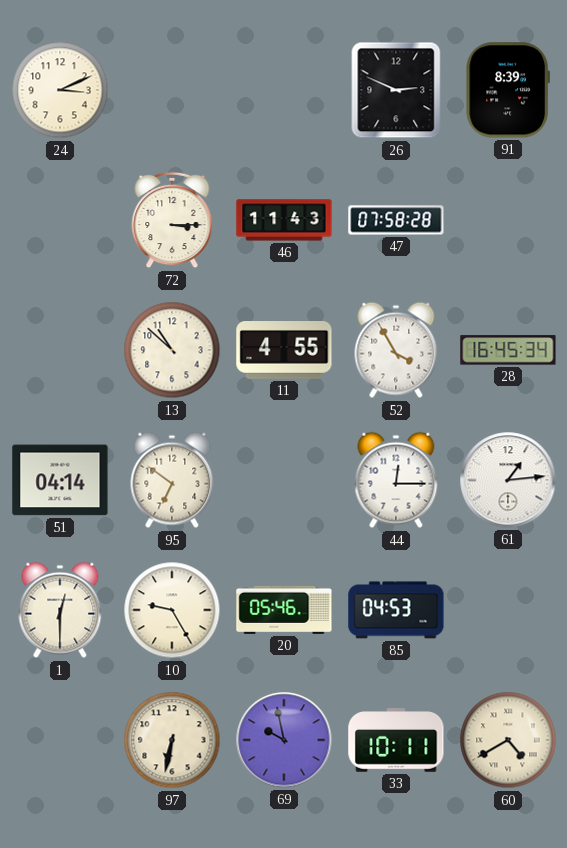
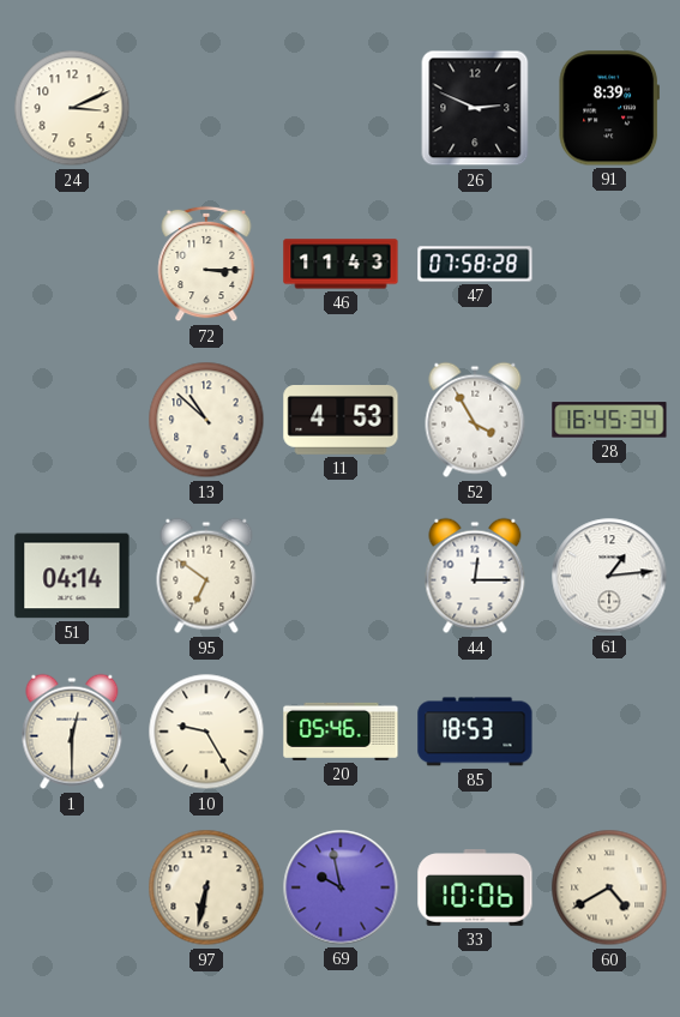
11: 4:55 -> 4:53
85: 04:53 -> 18:53
33: 10:11 -> 10:06
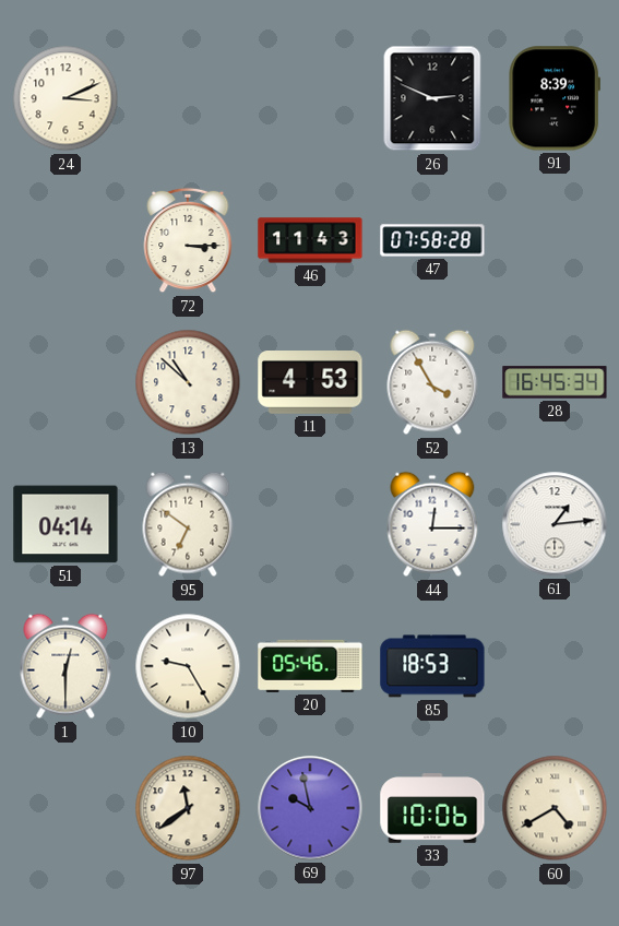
97: 6:32 -> 11:39
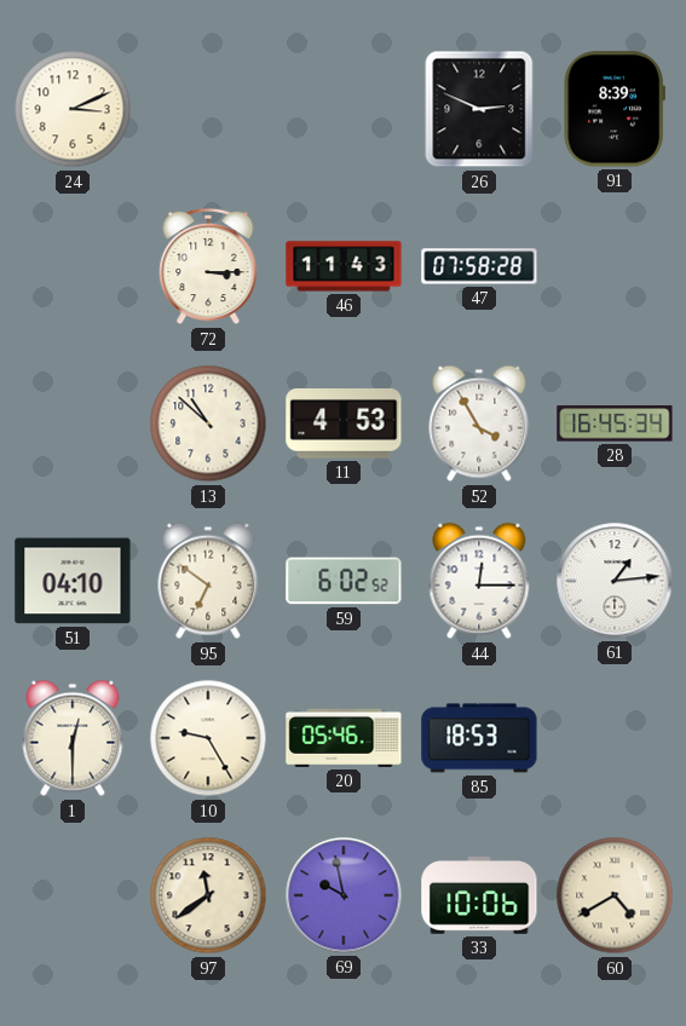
51: 04:14 -> 04:10
59: none -> 6:02
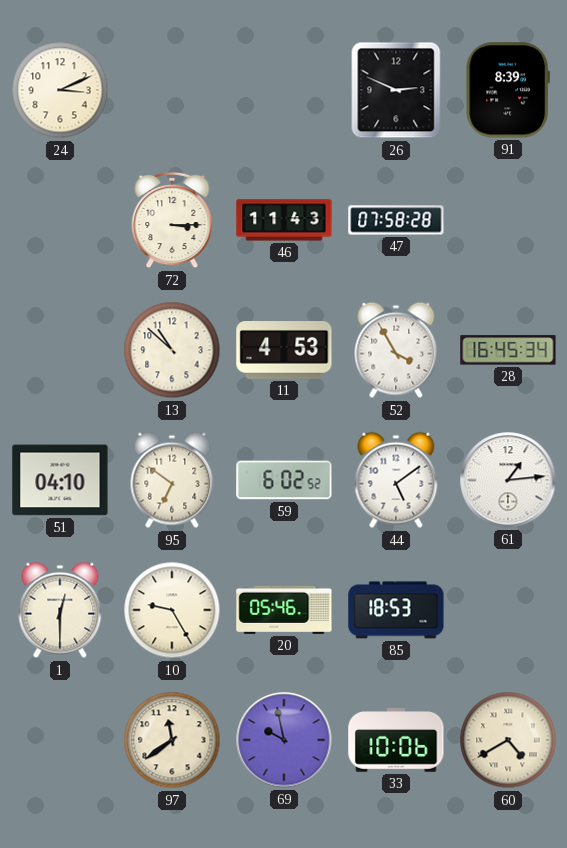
44: 12:15 -> 5:09
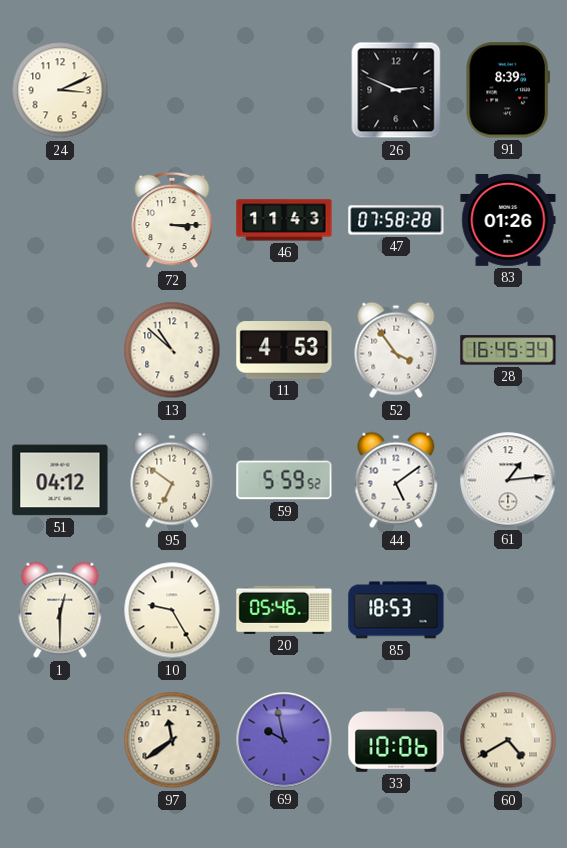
83: none -> 01:26
52: 3:55 -> 3:54
51: 04:10 -> 04:12
59: 6:02 -> 5:59
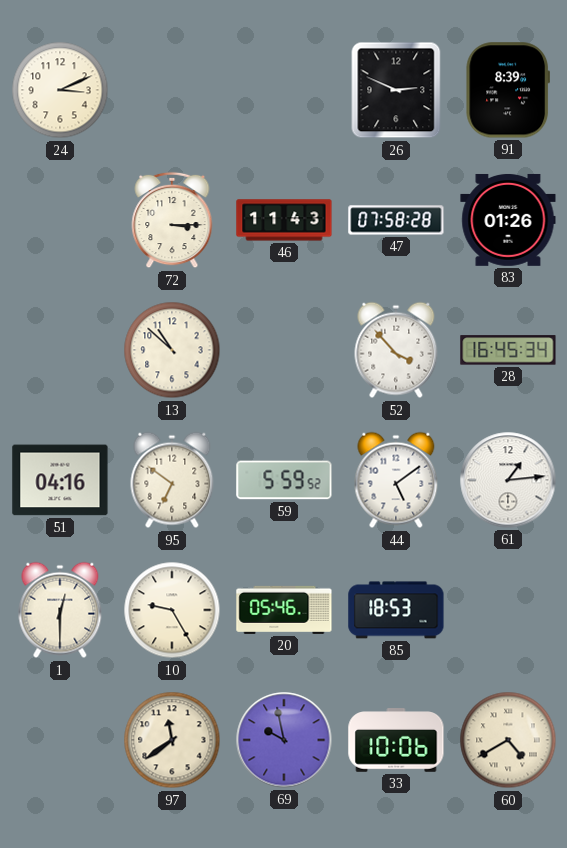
11: 4:53 -> none
52: 3:54 -> 3:53
51: 04:12 -> 04:16
